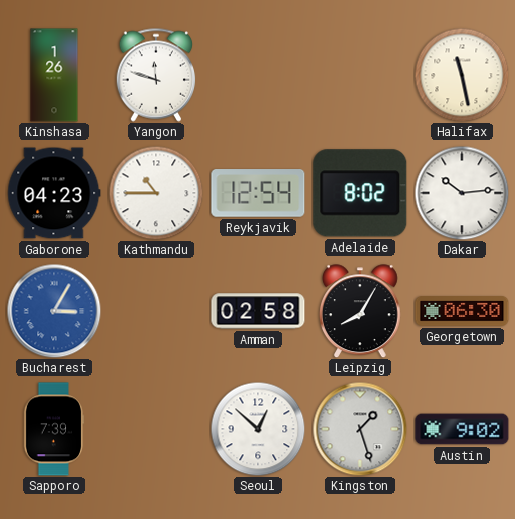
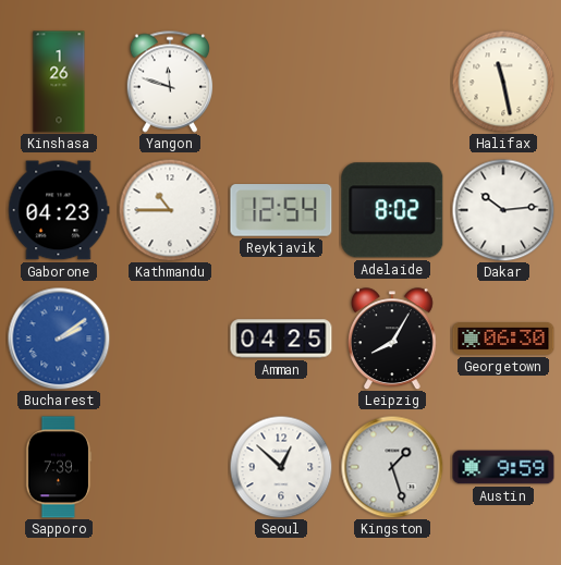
Bucharest: 3:05 -> 2:09
Amman: 02:58 -> 04:25
Austin: 9:02 -> 9:59
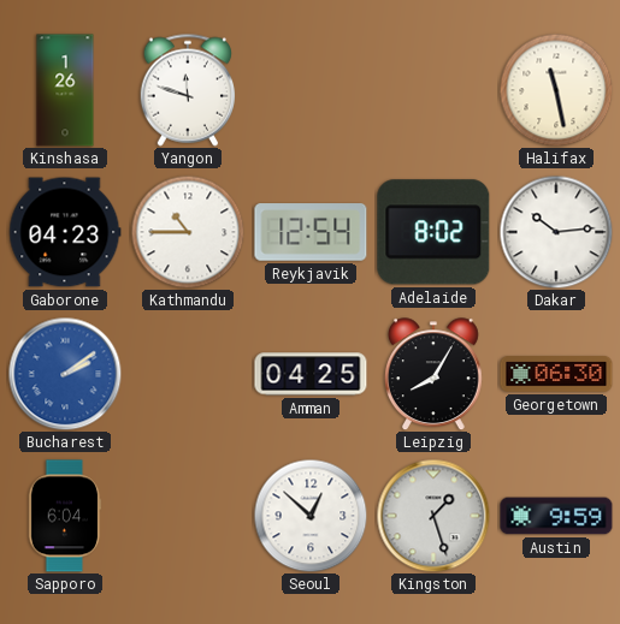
Sapporo: 7:39 -> 6:04
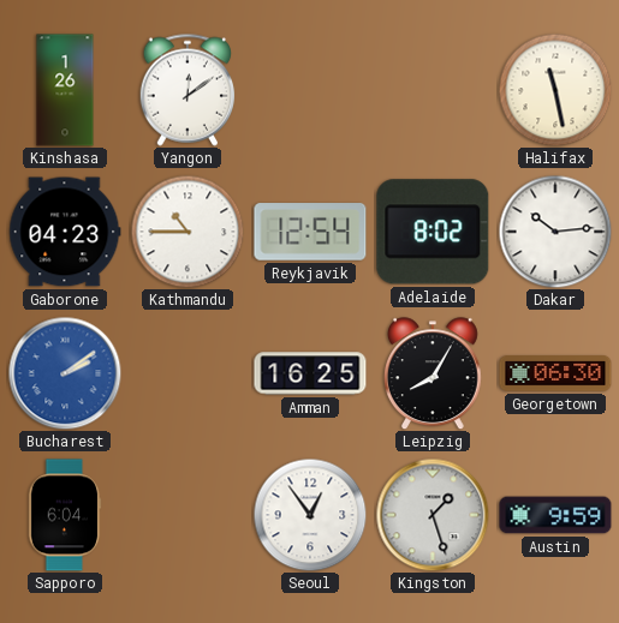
Yangon: 11:48 -> 12:09
Amman: 04:25 -> 16:25
Seoul: 12:52 -> 12:54
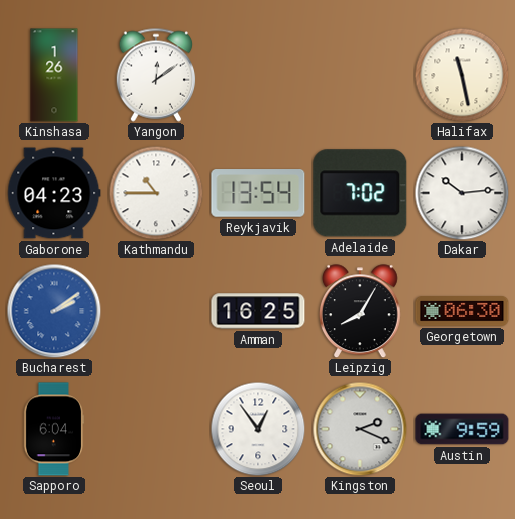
Reykjavik: 12:54 -> 13:54
Adelaide: 8:02 -> 7:02
Kingston: 1:27 -> 2:19
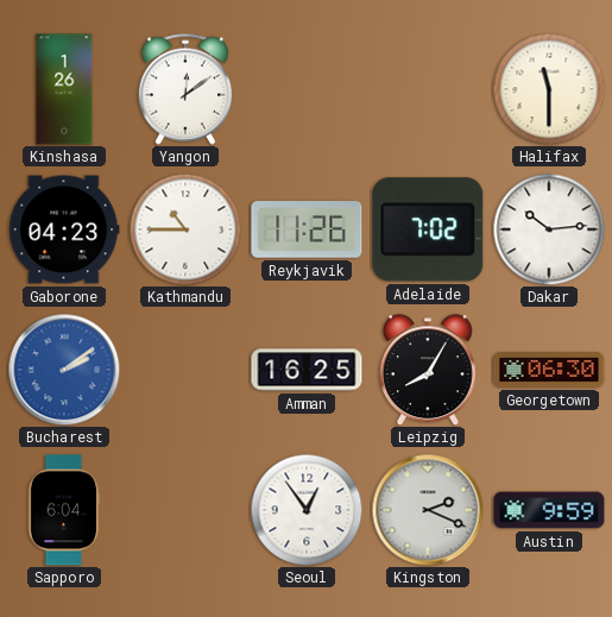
Halifax: 11:28 -> 11:30
Reykjavik: 13:54 -> 11:26
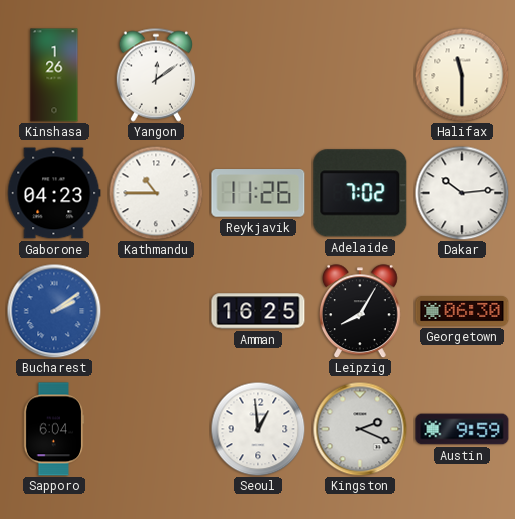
Seoul: 12:54 -> 12:59
